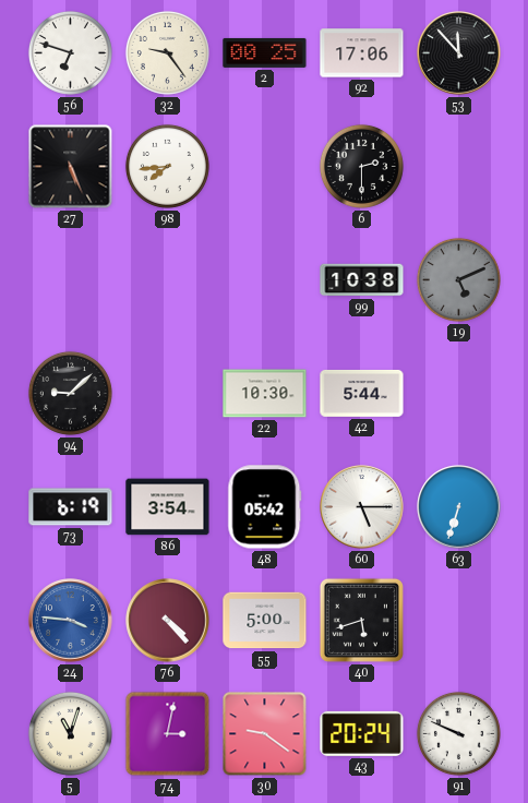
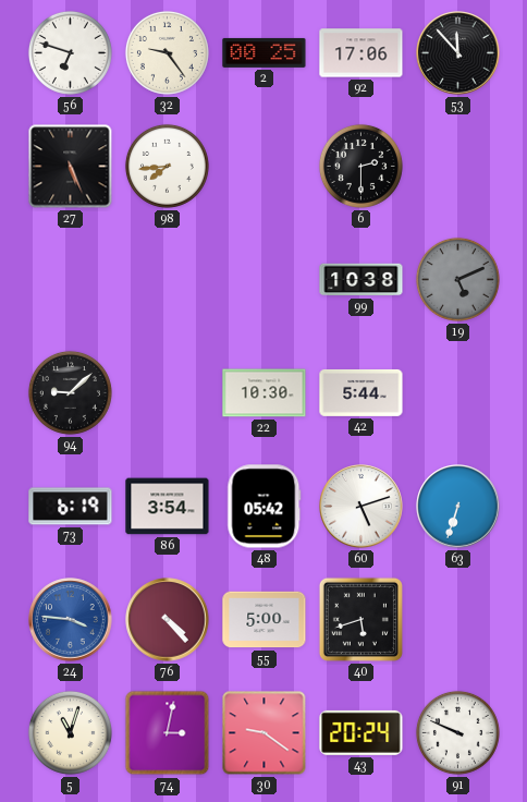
60: 5:15 -> 5:12
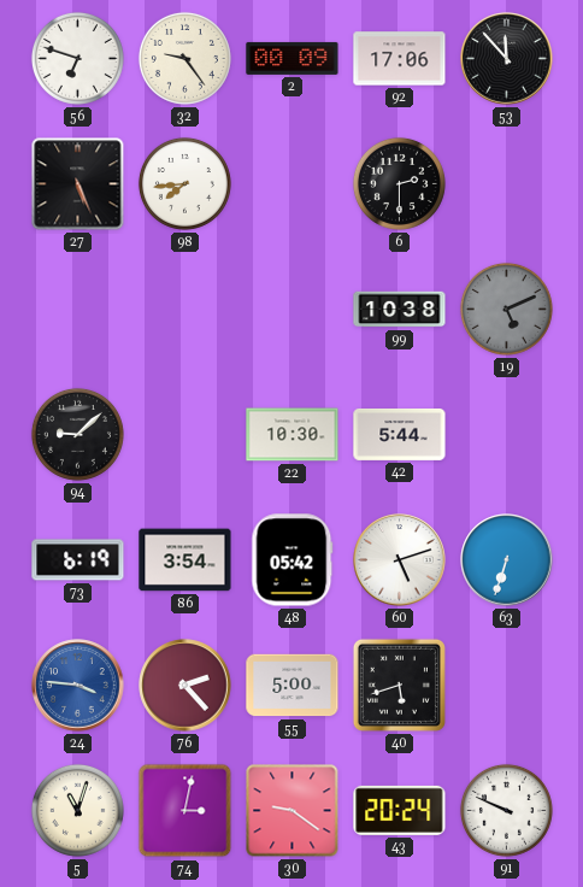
2: 00:25 -> 00:09
76: 4:23 -> 2:23
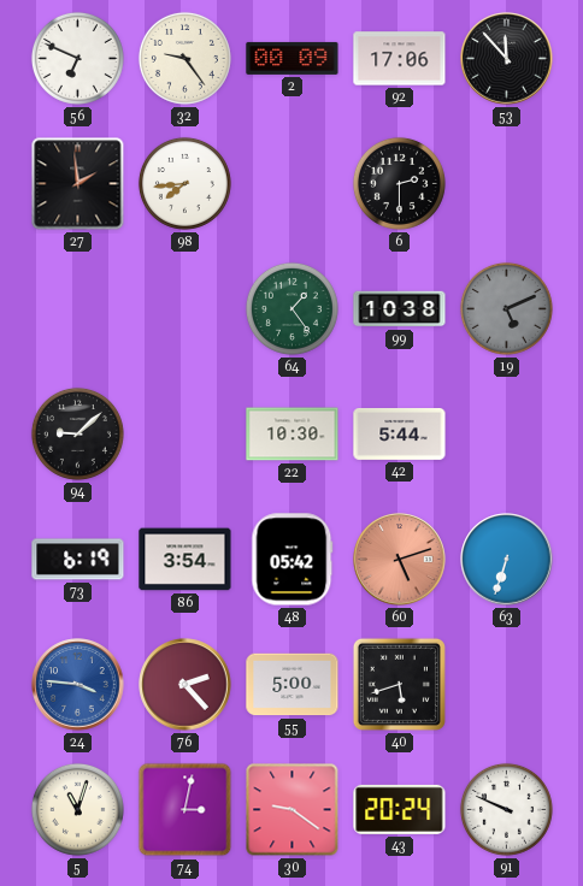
56: 6:48 -> 6:49
27: 5:26 -> 1:59
64: none -> 1:24
60 dial: white -> salmon
